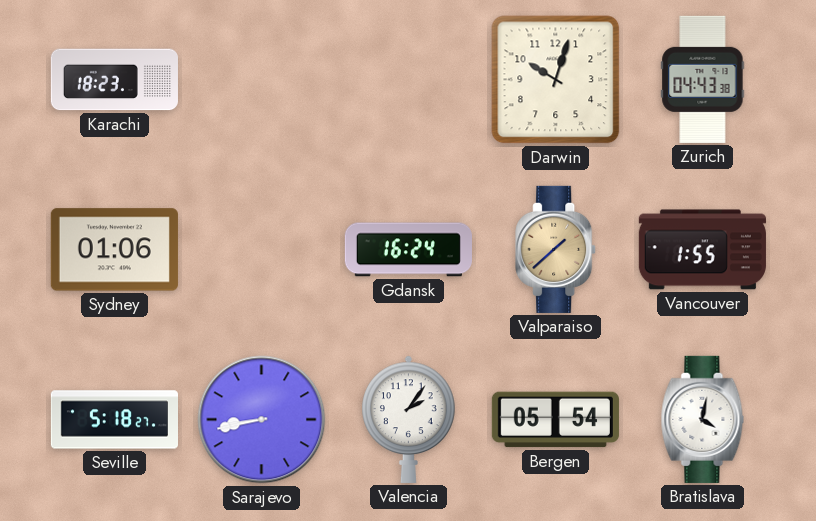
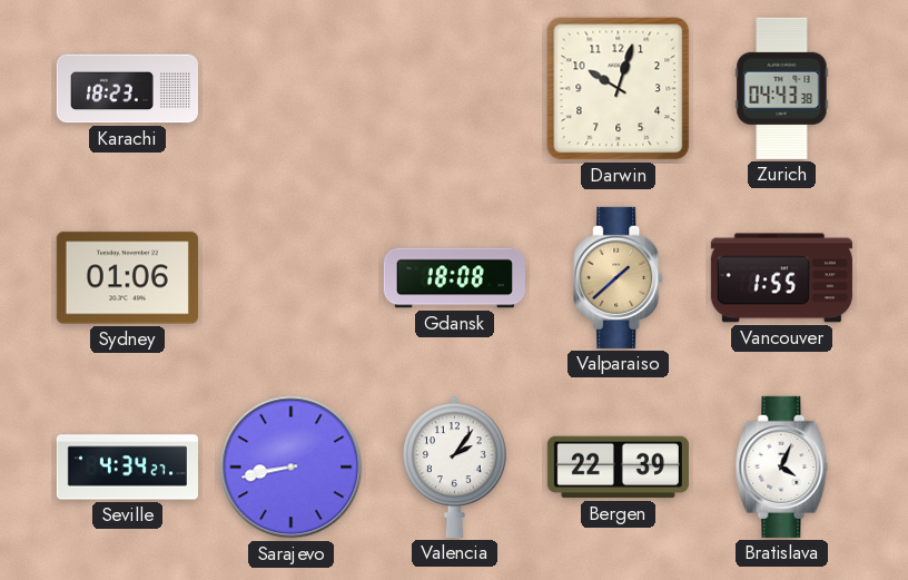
Gdansk: 16:24 -> 18:08
Seville: 5:18 -> 4:34
Bergen: 05:54 -> 22:39
Bratislava: 4:02 -> 4:04
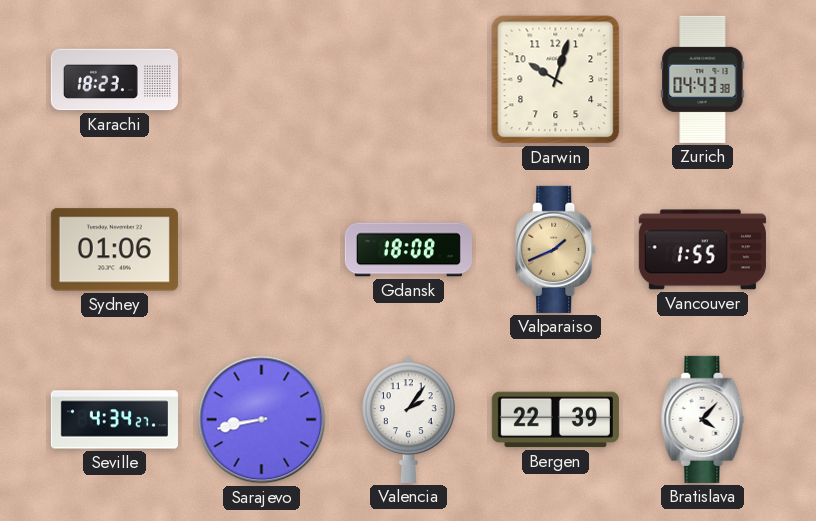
Valparaiso: 1:38 -> 1:41
Bratislava: 4:04 -> 4:07
